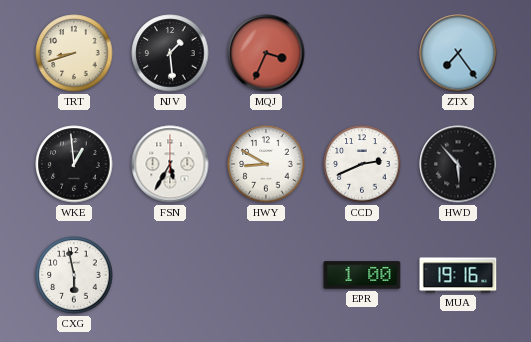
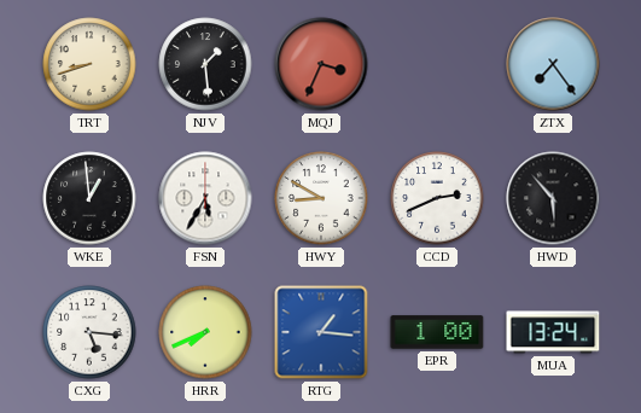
CXG: 5:58 -> 5:16
HRR: none -> 7:41
RTG: none -> 1:16
MUA: 19:16 -> 13:24
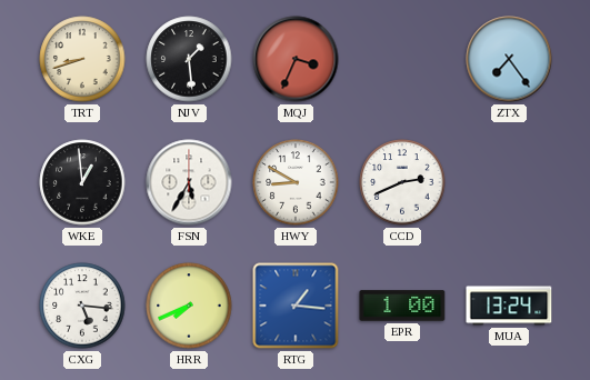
HWD: 5:53 -> none
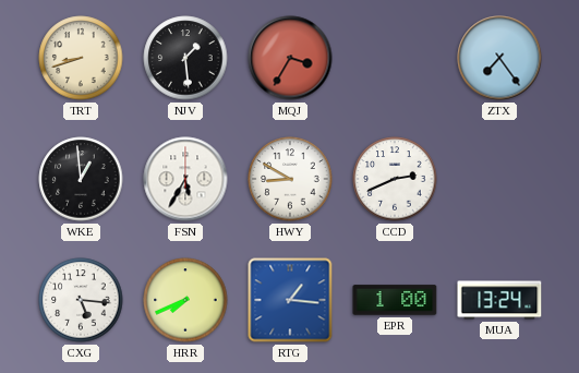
MQJ: 3:34 -> 3:35
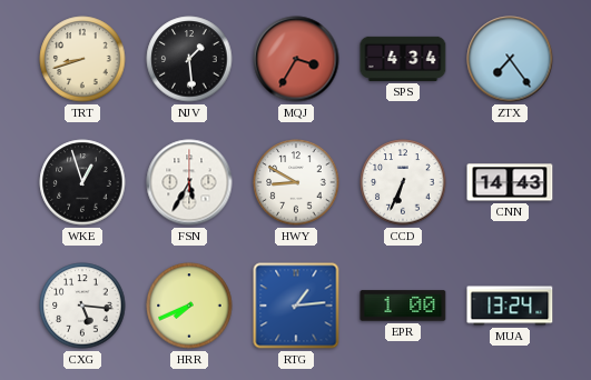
SPS: none -> 4:34
WKE: 12:59 -> 12:57
CCD: 2:41 -> 6:34
CNN: none -> 14:43
RTG: 1:16 -> 1:14
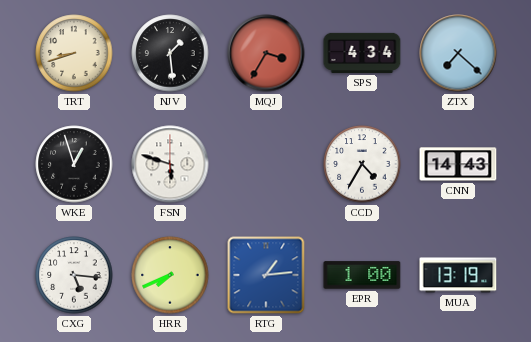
ZTX: 7:24 -> 7:22
FSN: 5:35 -> 5:48
HWY: 8:50 -> none
CCD: 6:34 -> 4:35
MUA: 13:24 -> 13:19
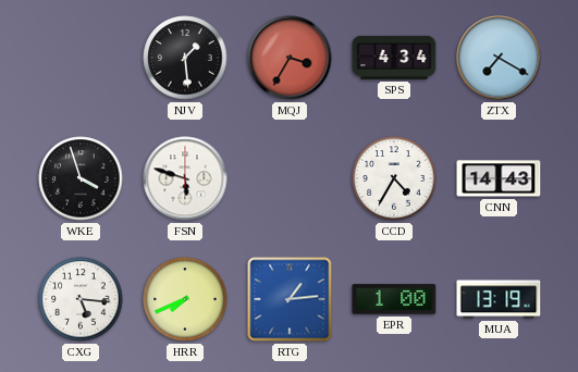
TRT: 8:42 -> none
ZTX: 7:22 -> 7:20
WKE: 12:57 -> 3:57
